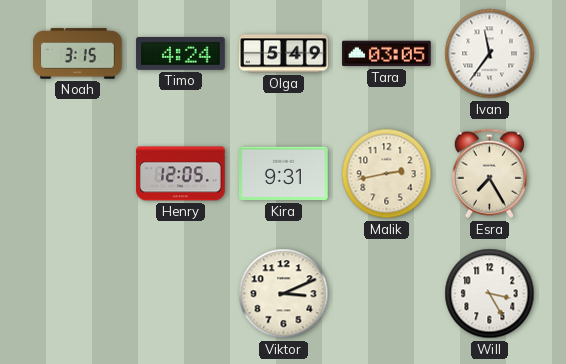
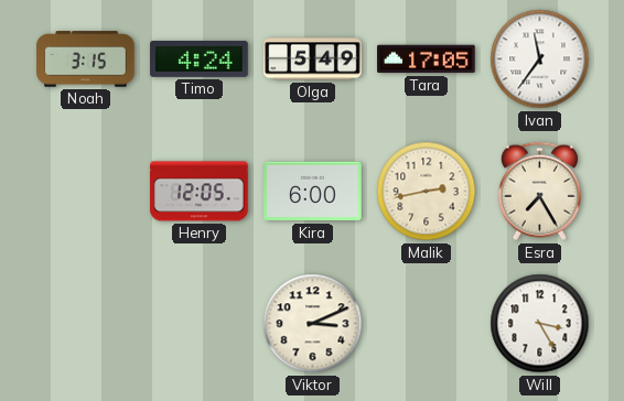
Tara: 03:05 -> 17:05
Kira: 9:31 -> 6:00
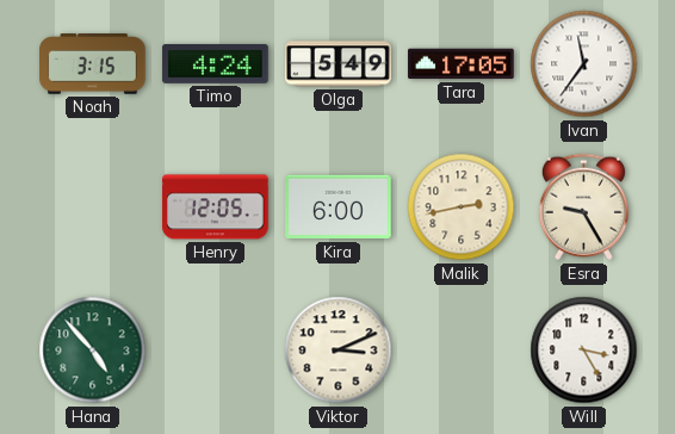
Esra: 7:25 -> 9:25
Hana: none -> 4:53
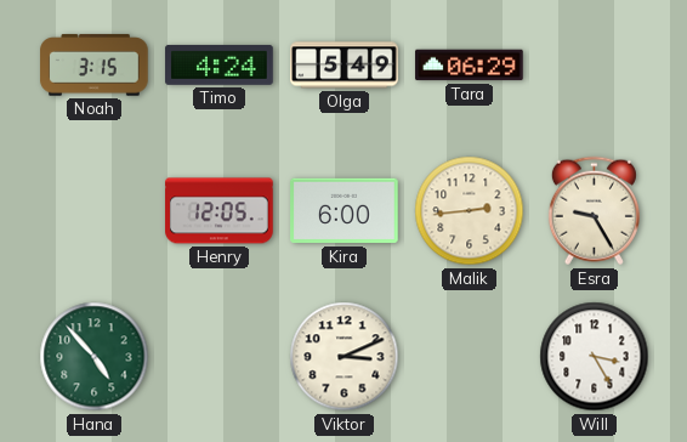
Tara: 17:05 -> 06:29
Ivan: 11:36 -> none
Malik: 2:43 -> 2:44
